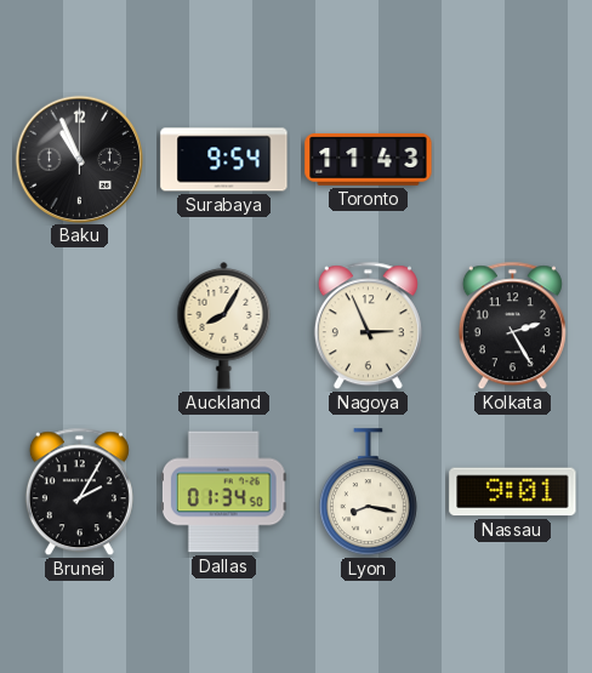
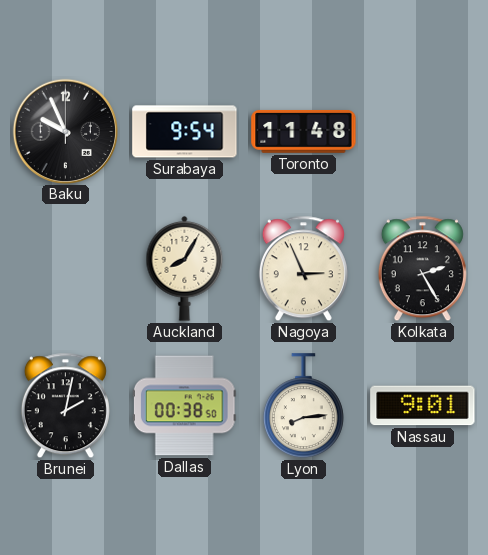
Baku: 10:56 -> 9:56
Toronto: 11:43 -> 11:48
Brunei: 2:05 -> 2:02
Dallas: 01:34 -> 00:38
Lyon: 8:17 -> 8:14
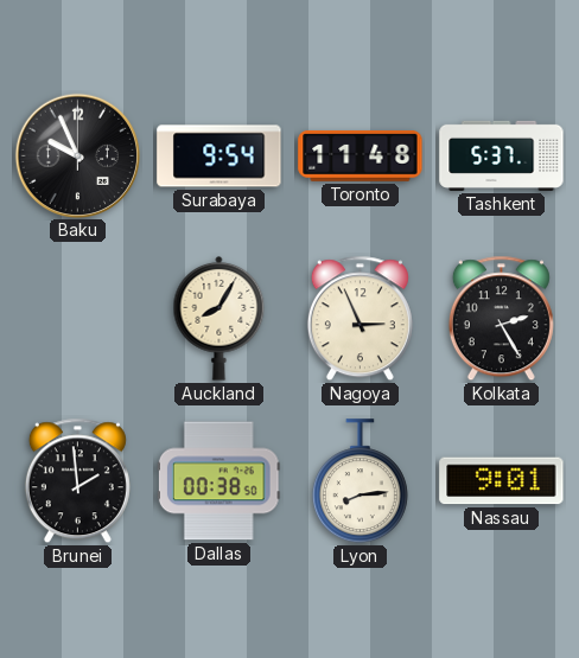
Tashkent: none -> 5:37
Brunei: 2:02 -> 1:59
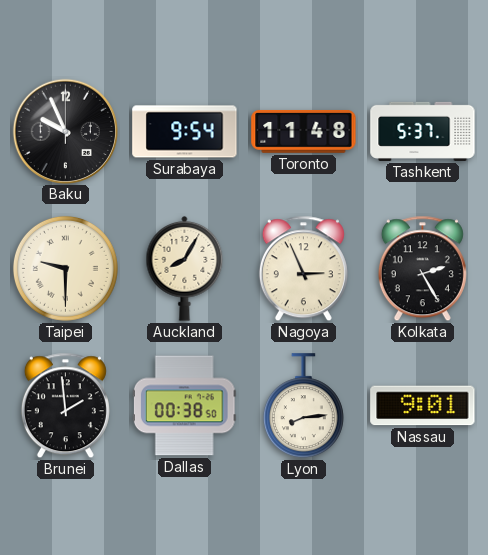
Taipei: none -> 9:30
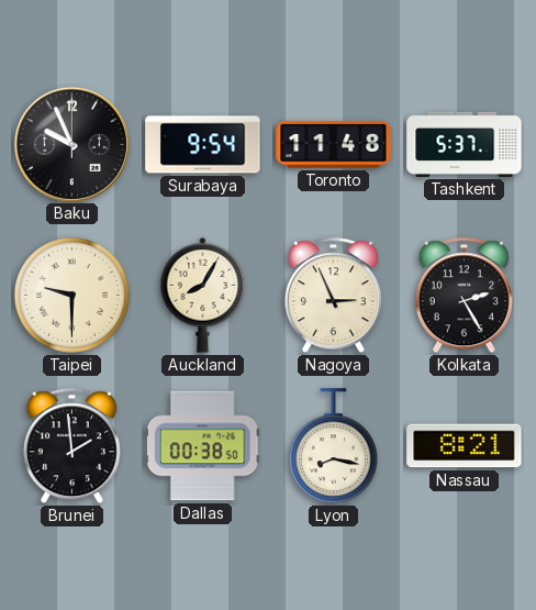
Lyon: 8:14 -> 8:17
Nassau: 9:01 -> 8:21
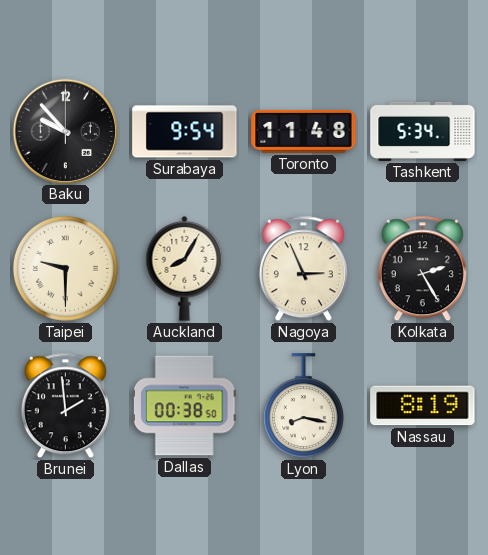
Baku: 9:56 -> 9:53
Tashkent: 5:37 -> 5:34
Nassau: 8:21 -> 8:19
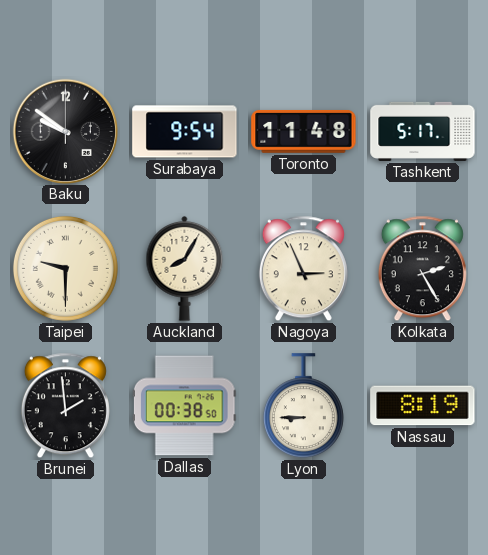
Baku: 9:53 -> 9:51
Tashkent: 5:34 -> 5:17
Lyon: 8:17 -> 8:45
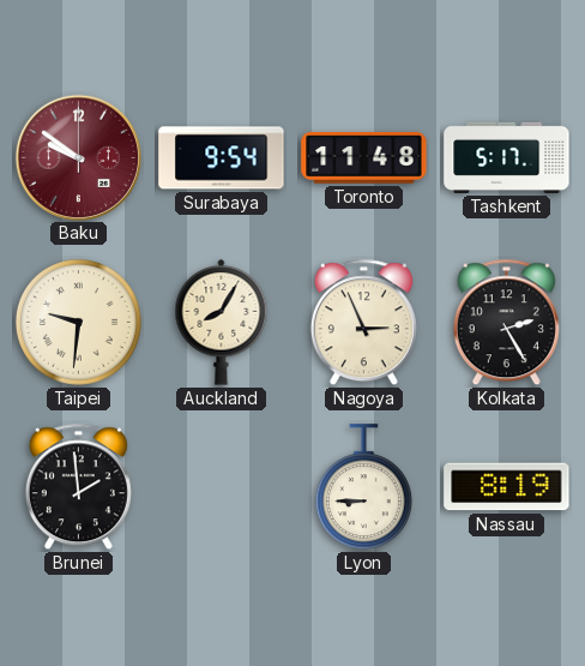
Baku dial: black -> burgundy
Taipei: 9:30 -> 9:31
Dallas: 00:38 -> none
